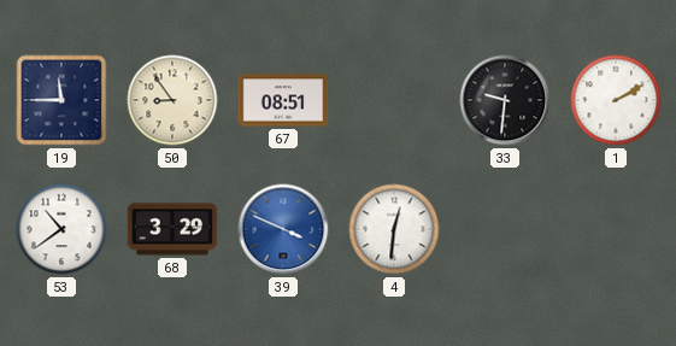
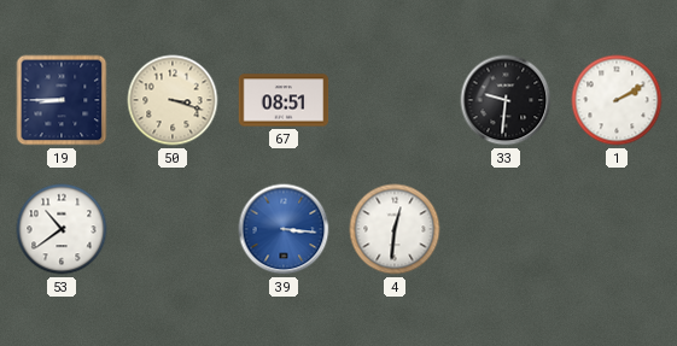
19: 11:45 -> 8:45
50: 8:54 -> 3:18
68: 3:29 -> none
39: 3:49 -> 3:16
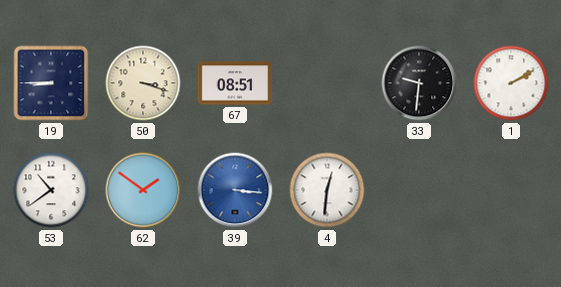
62: none -> 1:51
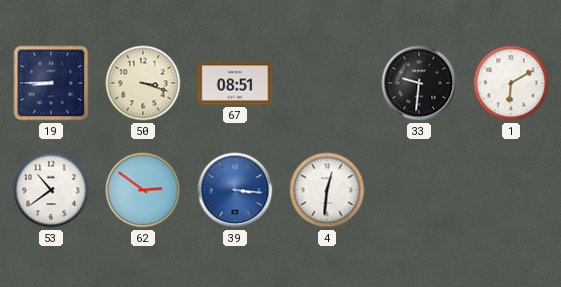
1: 2:10 -> 6:10
62: 1:51 -> 2:51
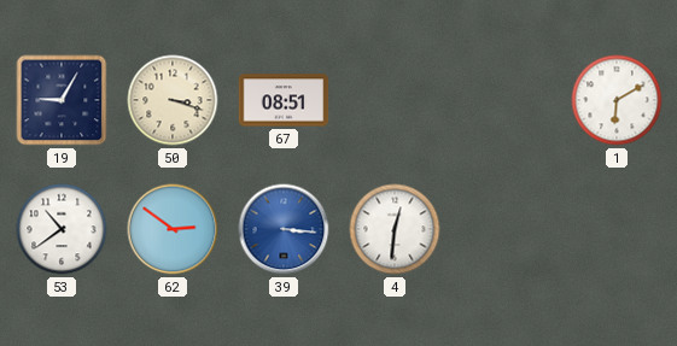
19: 8:45 -> 9:05
33: 9:31 -> none
